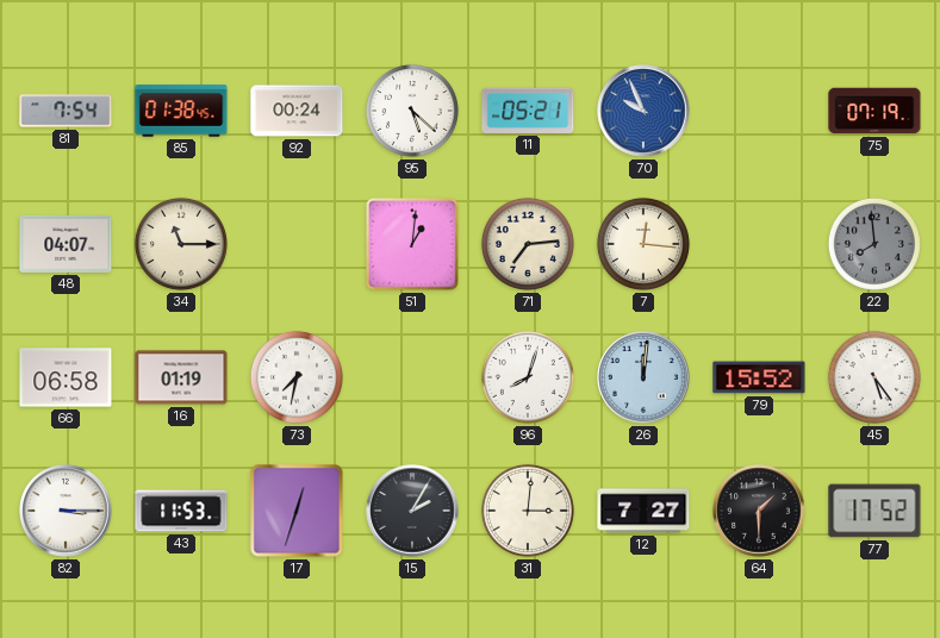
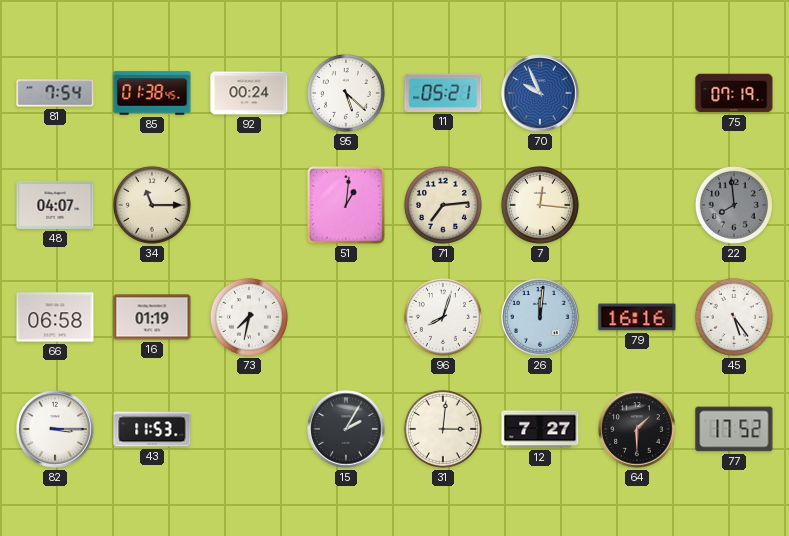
79: 15:52 -> 16:16
17: 12:33 -> none
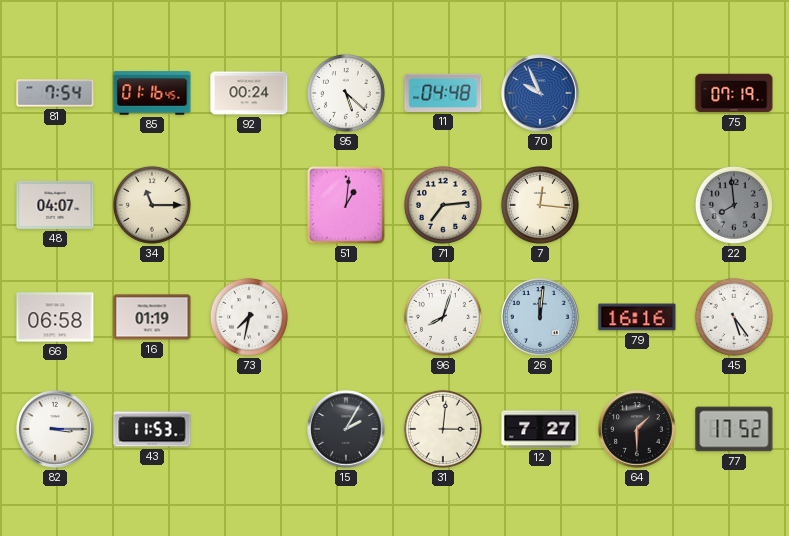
85: 01:38 -> 01:16
11: 05:21 -> 04:48
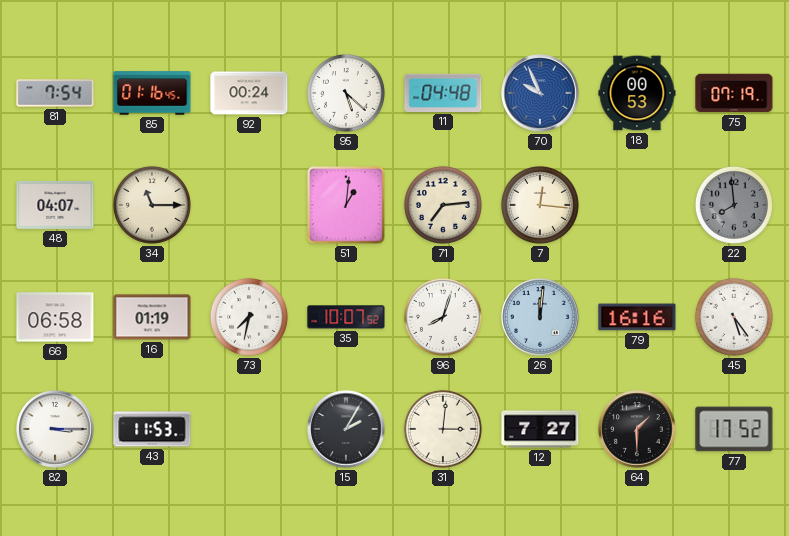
18: none -> 00:53
35: none -> 10:07
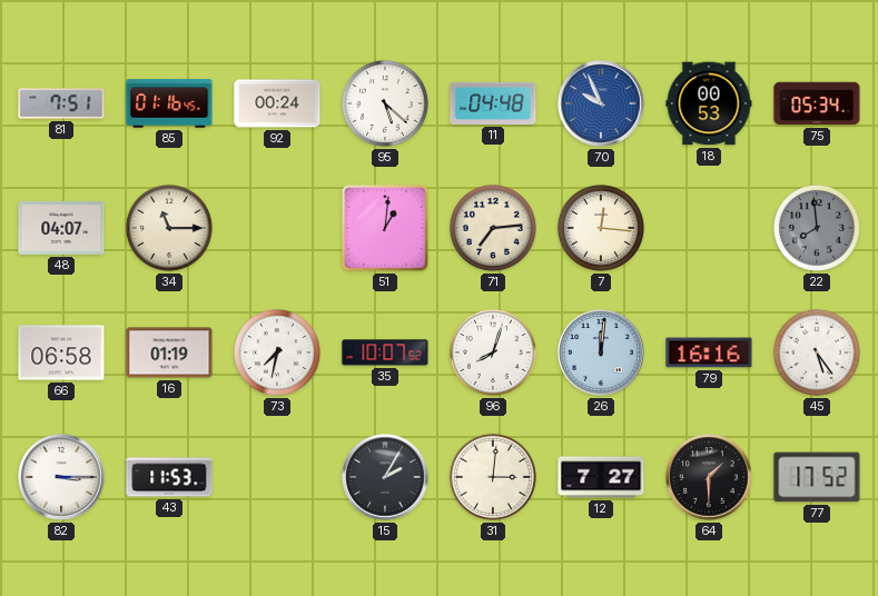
81: 7:54 -> 7:51
75: 07:19 -> 05:34
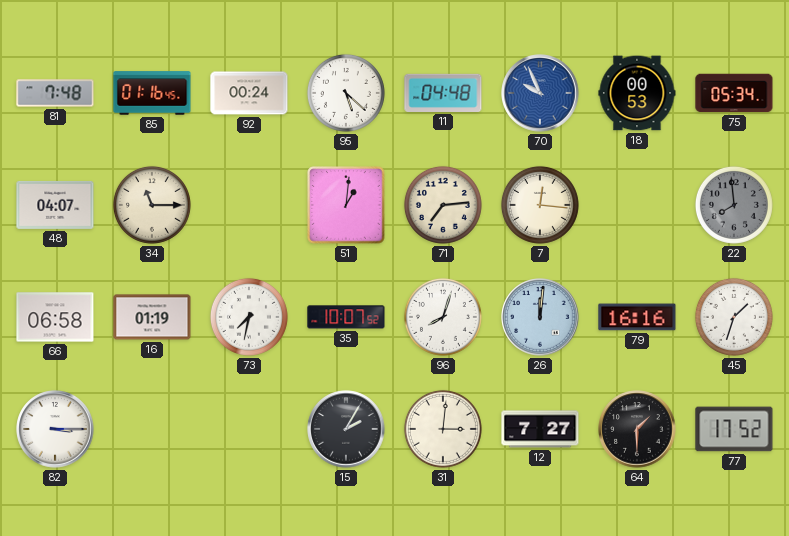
81: 7:51 -> 7:48
45: 5:24 -> 1:33
43: 11:53 -> none
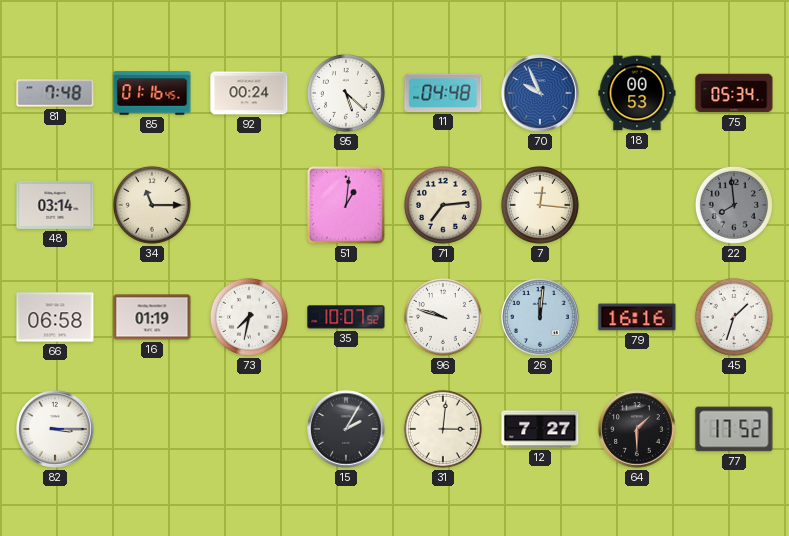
48: 04:07 -> 03:14
96: 8:03 -> 9:48
